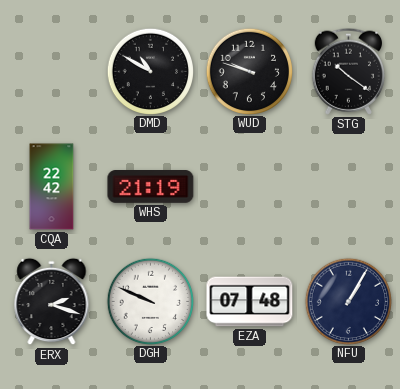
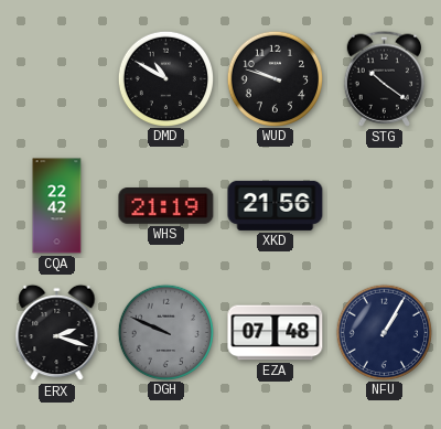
XKD: none -> 21:56
DGH dial: white -> grey
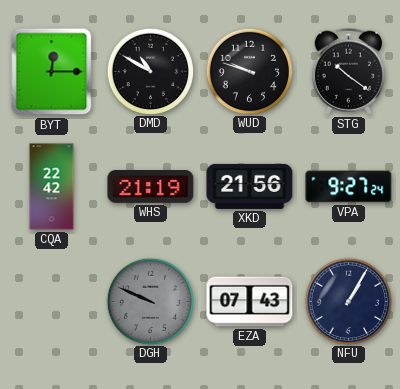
BYT: none -> 12:15
VPA: none -> 9:27
ERX: 2:18 -> none
EZA: 07:48 -> 07:43
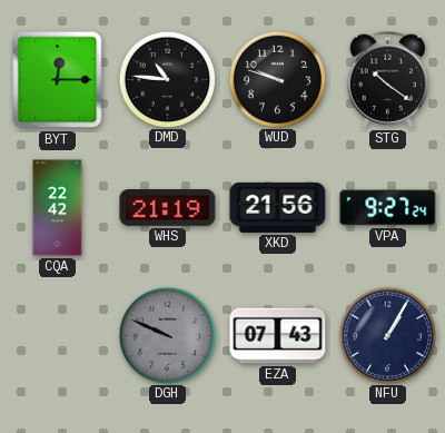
DMD: 10:50 -> 10:46
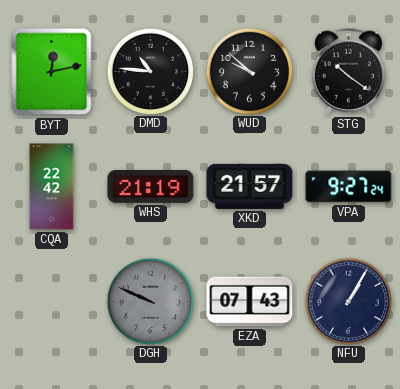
BYT: 12:15 -> 12:13
WUD: 9:48 -> 9:52
XKD: 21:56 -> 21:57
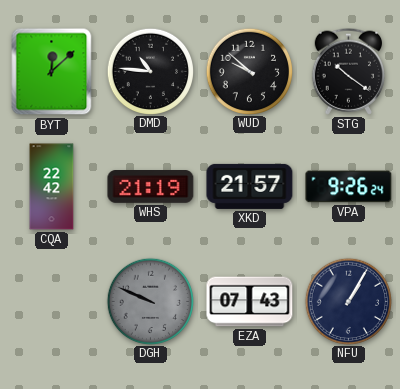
BYT: 12:13 -> 12:08
VPA: 9:27 -> 9:26
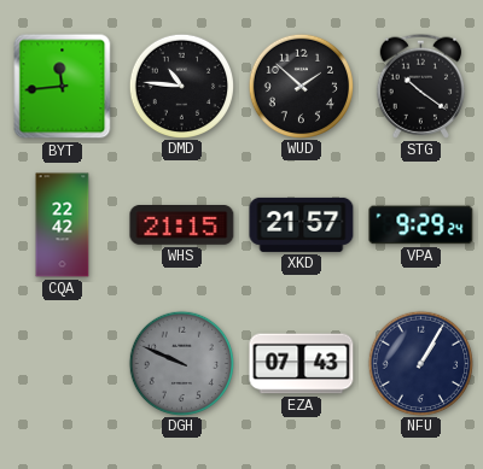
BYT: 12:08 -> 11:44
WUD: 9:52 -> 1:52
WHS: 21:19 -> 21:15
VPA: 9:26 -> 9:29
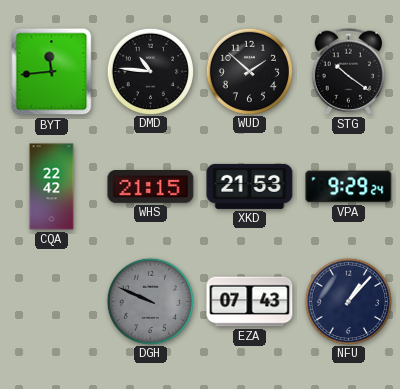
XKD: 21:57 -> 21:53
NFU: 1:05 -> 1:07
